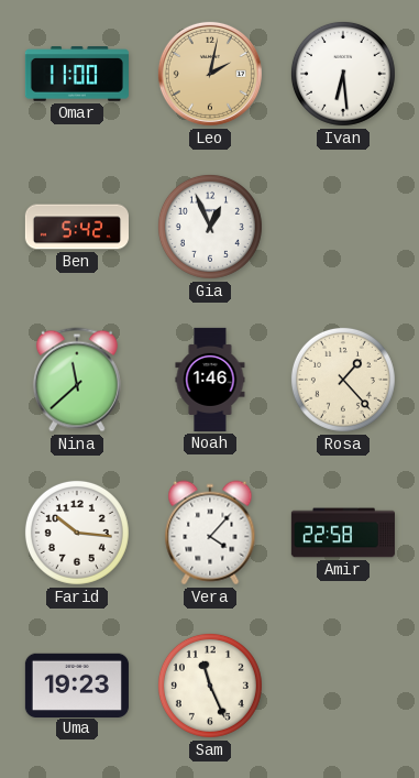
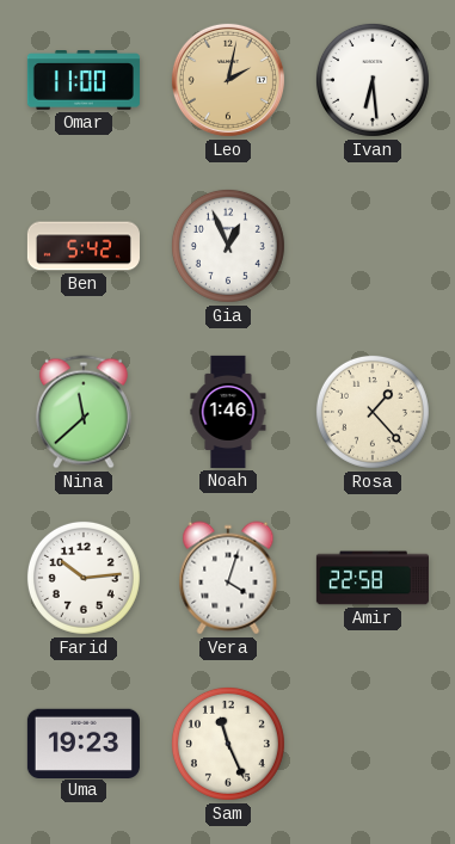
Farid: 10:16 -> 10:14
Vera: 4:07 -> 4:03
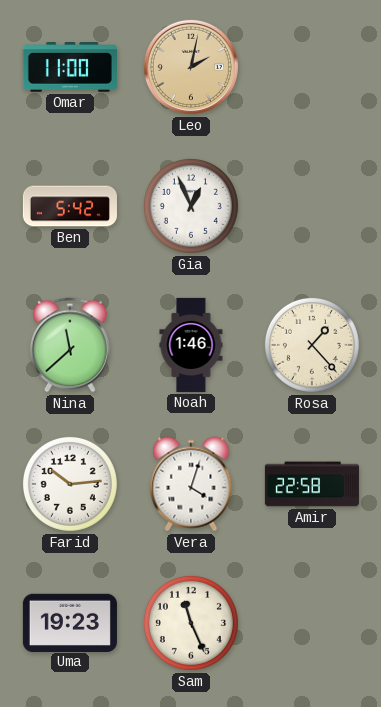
Ivan: 6:29 -> none
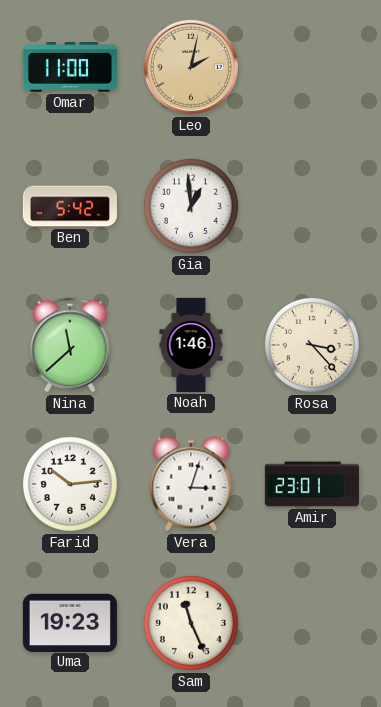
Gia: 12:56 -> 12:59
Rosa: 1:23 -> 3:23
Vera: 4:03 -> 3:03
Amir: 22:58 -> 23:01
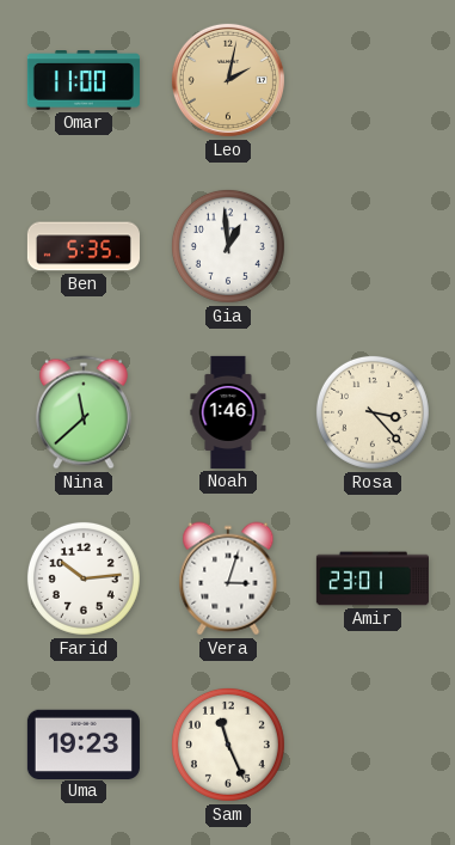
Ben: 5:42 -> 5:35
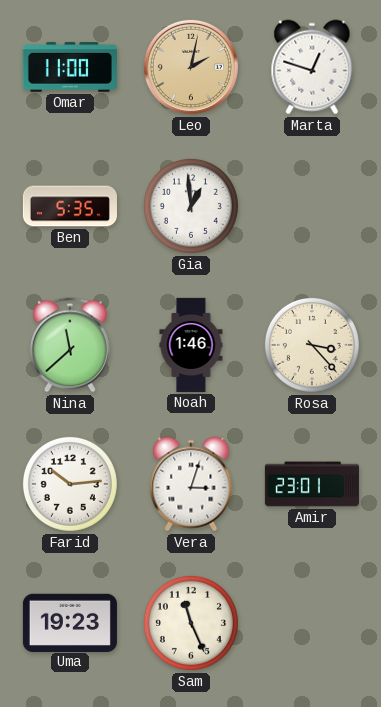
Marta: none -> 12:48
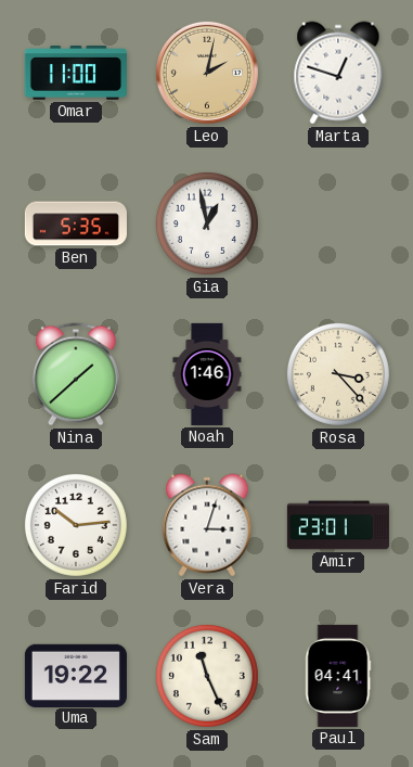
Gia: 12:59 -> 12:58
Nina: 11:38 -> 1:38
Uma: 19:23 -> 19:22
Paul: none -> 04:41
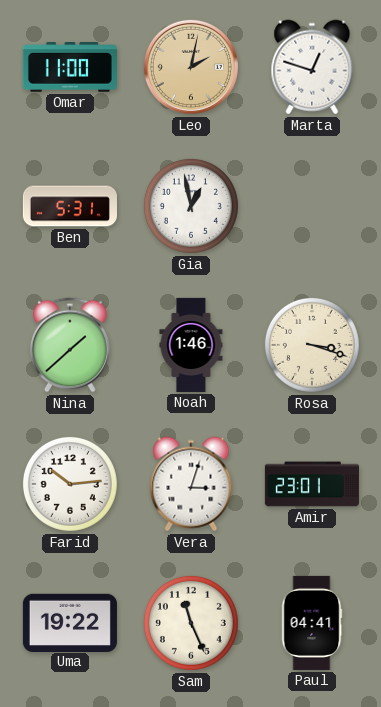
Ben: 5:35 -> 5:31
Rosa: 3:23 -> 3:18
